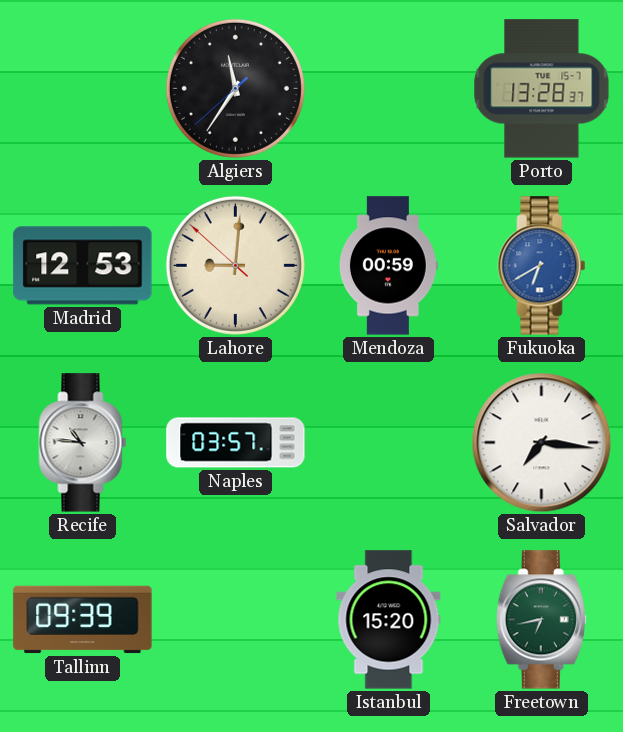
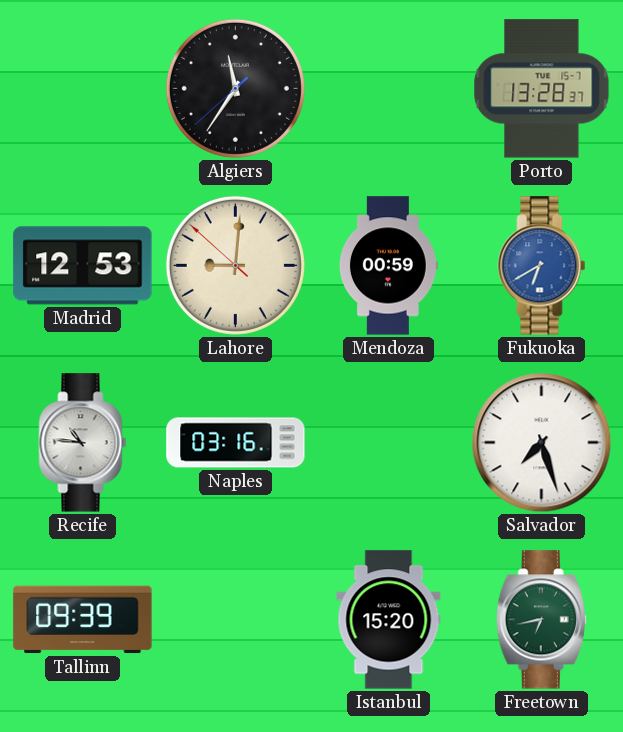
Naples: 03:57 -> 03:16
Salvador: 7:16 -> 7:27
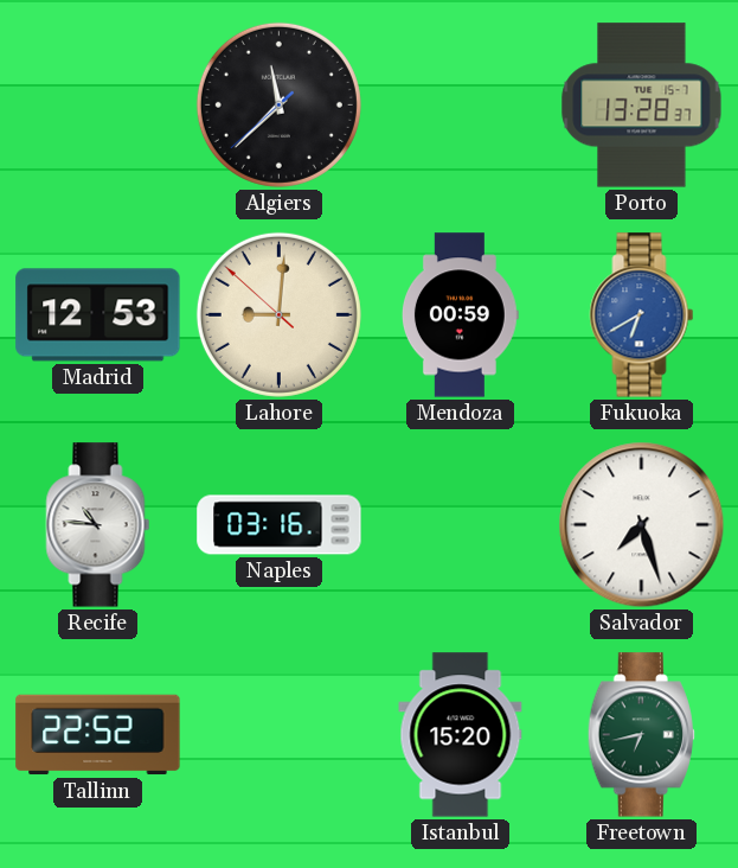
Algiers: 11:35 -> 11:37
Tallinn: 09:39 -> 22:52
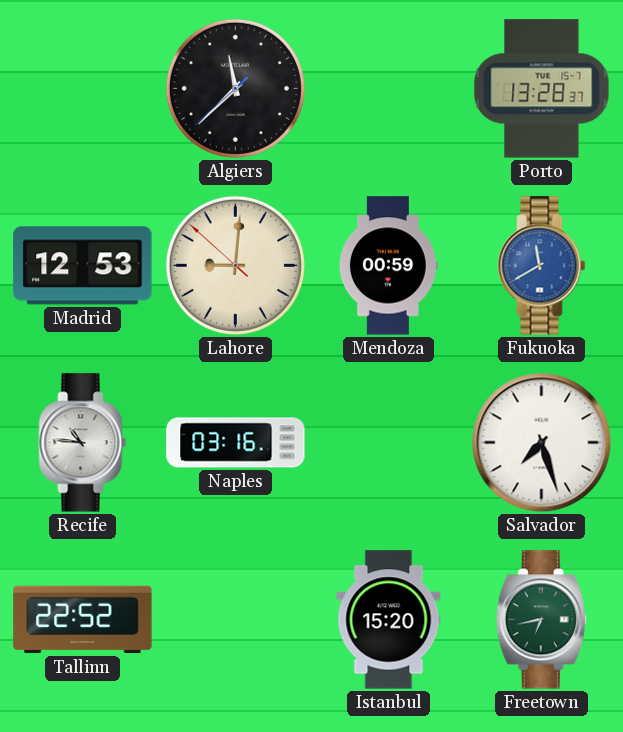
Fukuoka: 6:40 -> 11:40
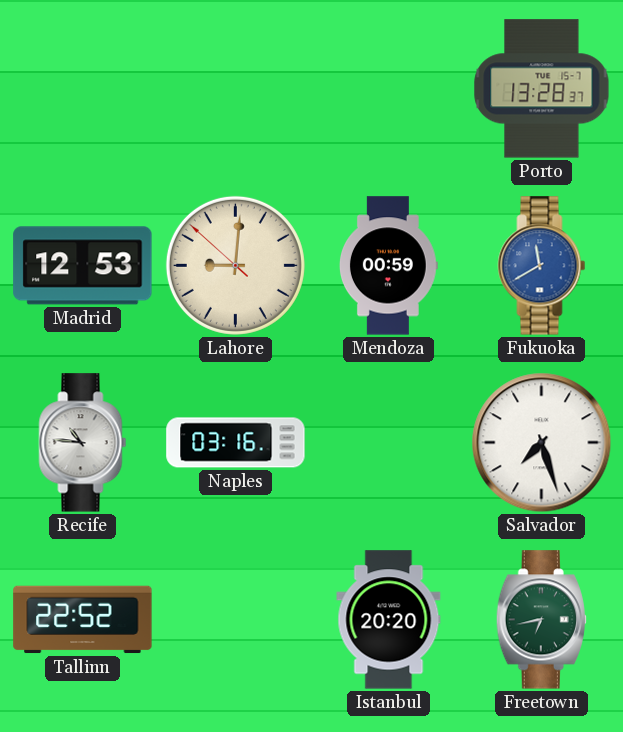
Algiers: 11:37 -> none
Istanbul: 15:20 -> 20:20
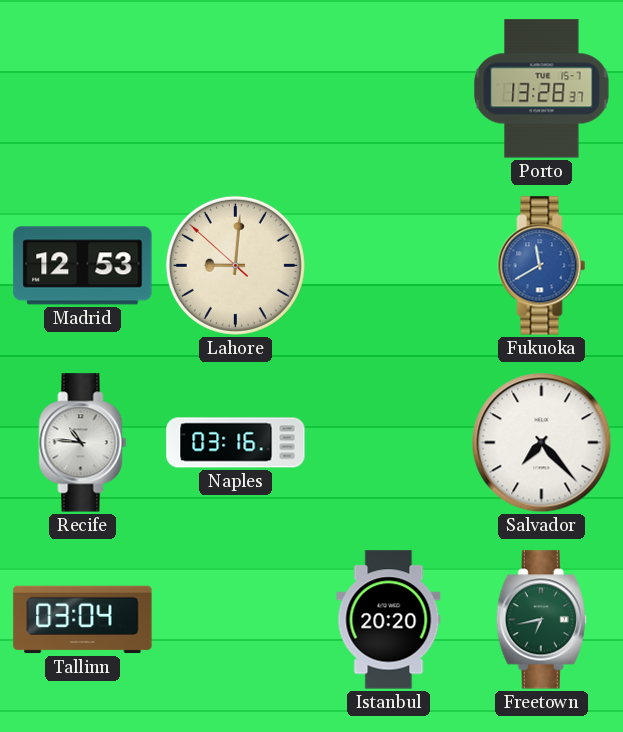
Mendoza: 00:59 -> none
Salvador: 7:27 -> 7:23
Tallinn: 22:52 -> 03:04
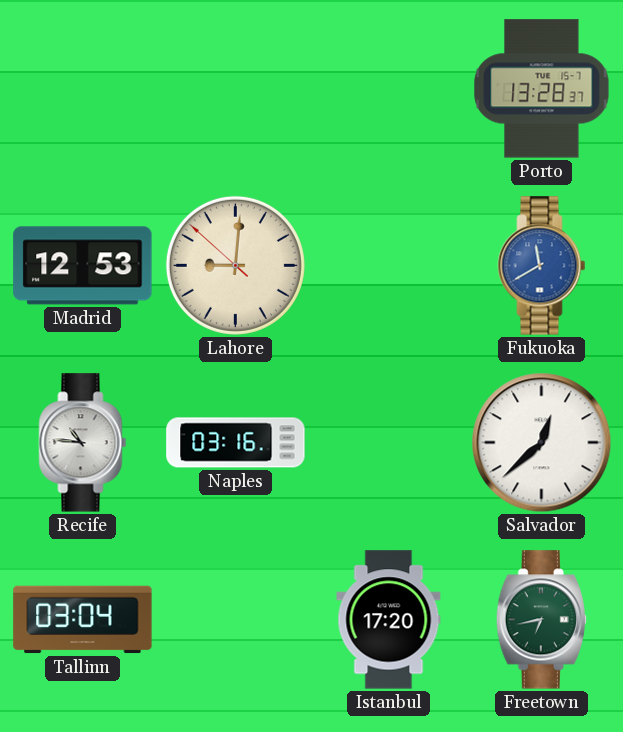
Salvador: 7:23 -> 12:38
Istanbul: 20:20 -> 17:20
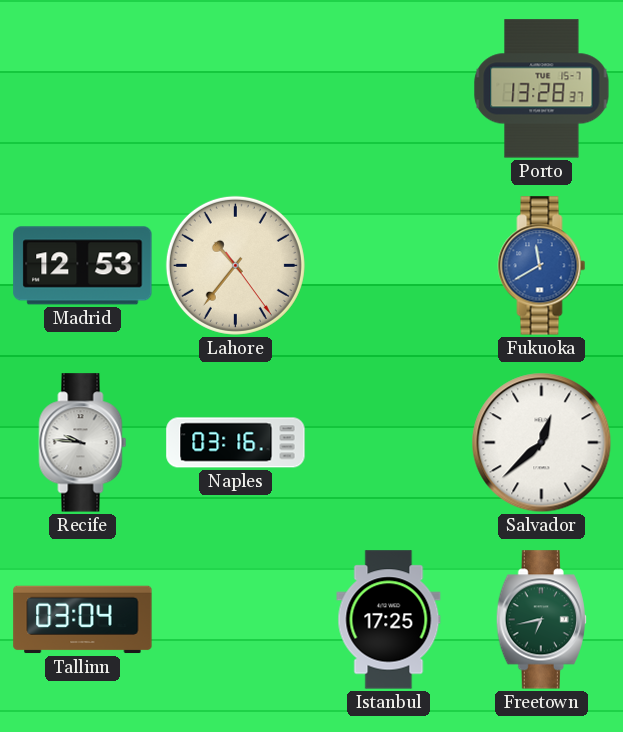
Lahore: 9:00 -> 10:36
Recife: 10:46 -> 9:46
Istanbul: 17:20 -> 17:25
